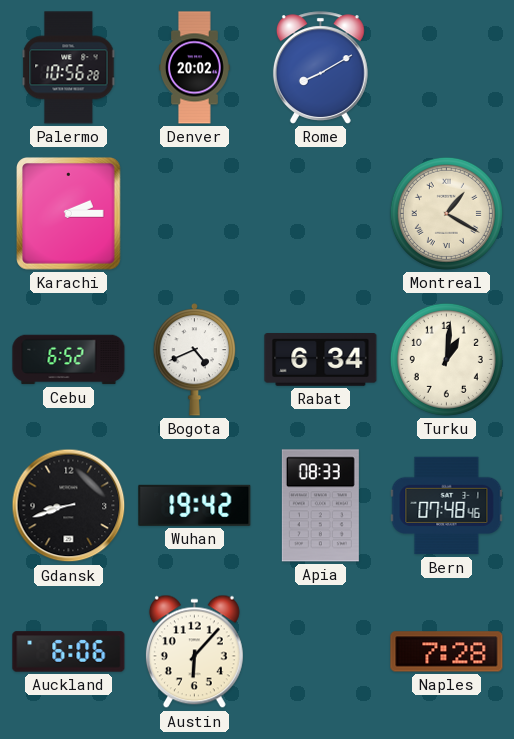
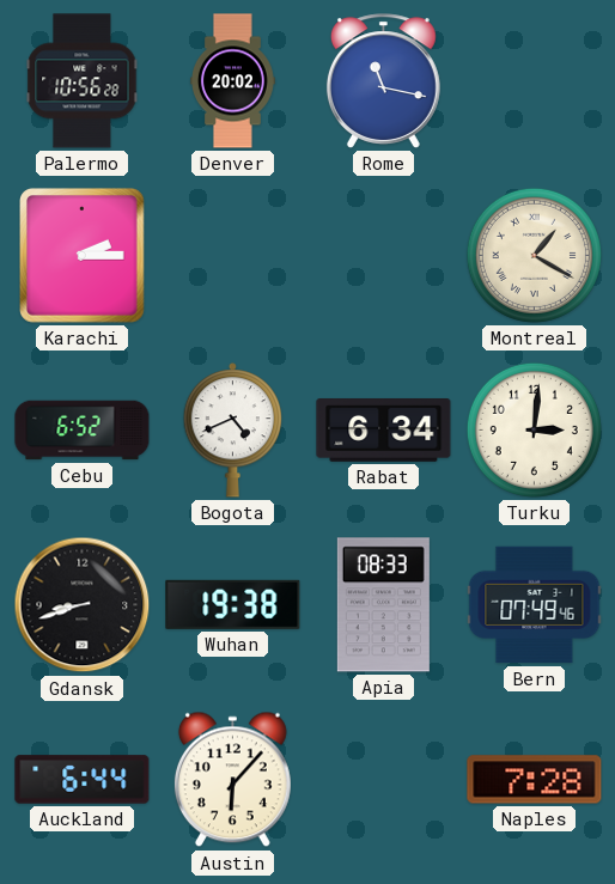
Rome: 8:10 -> 11:17
Turku: 1:01 -> 3:01
Wuhan: 19:42 -> 19:38
Bern: 07:48 -> 07:49
Auckland: 6:06 -> 6:44
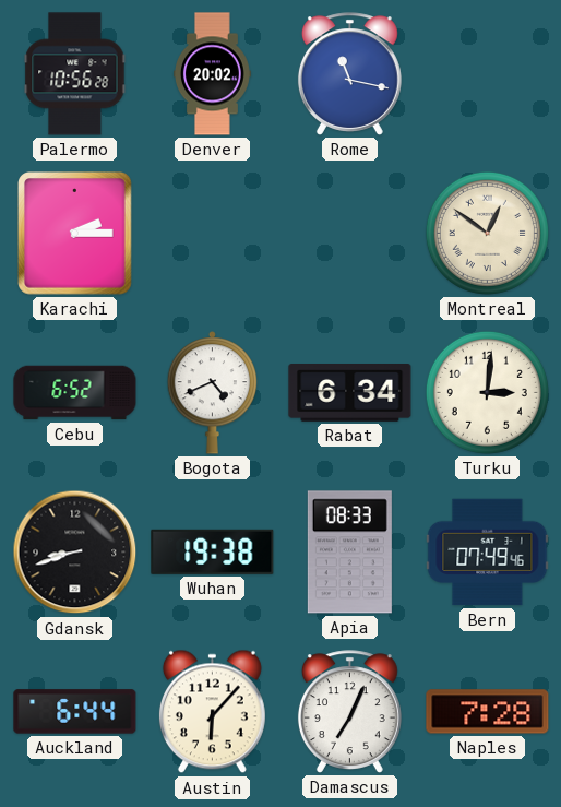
Montreal: 1:20 -> 12:51
Damascus: none -> 7:04
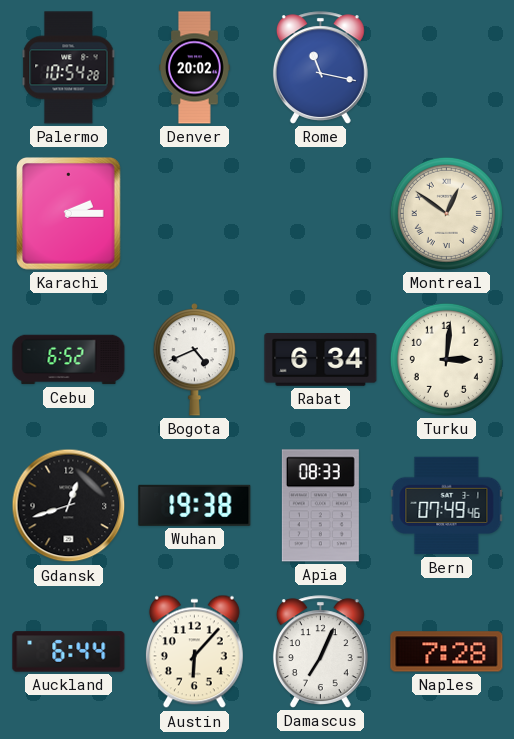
Palermo: 10:56 -> 10:54
Gdansk: 8:42 -> 12:42
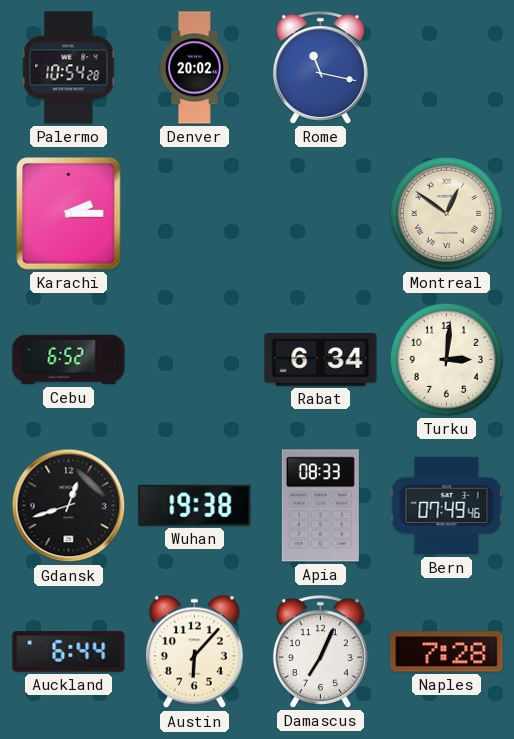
Bogota: 4:41 -> none
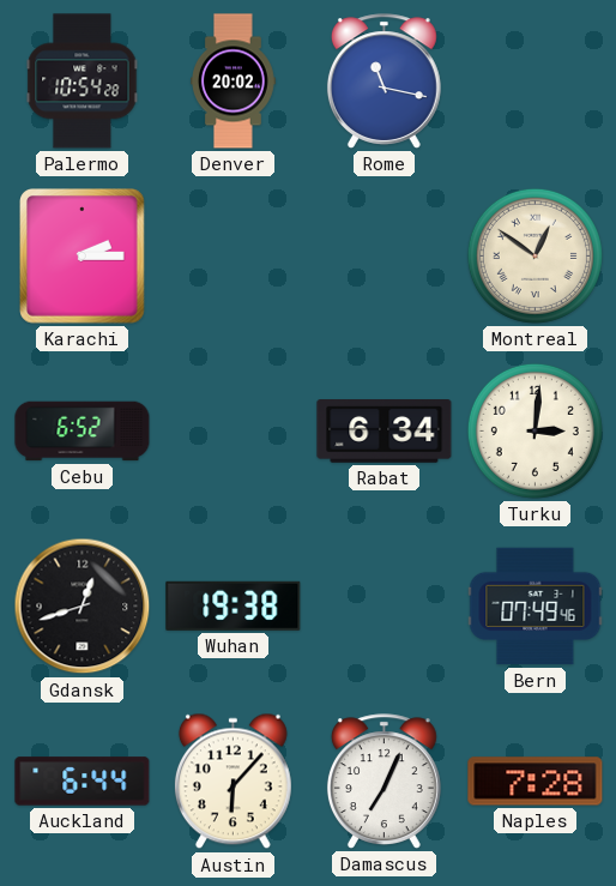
Apia: 08:33 -> none
